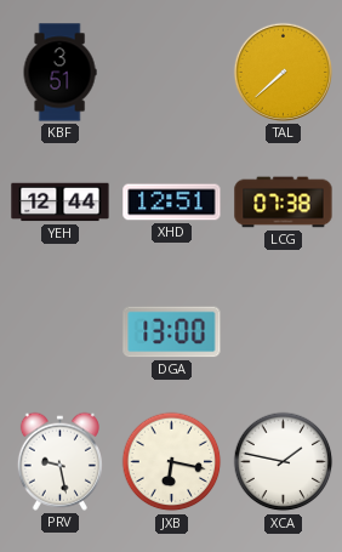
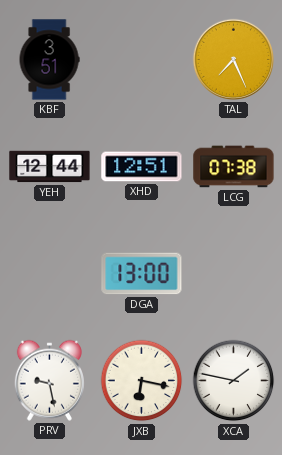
TAL: 7:38 -> 7:26
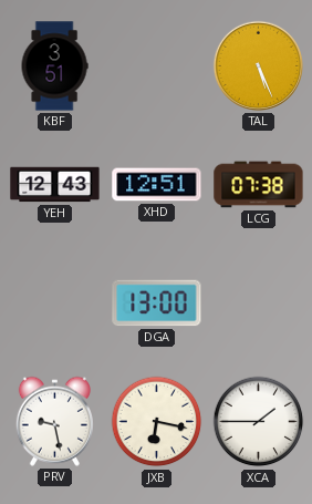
TAL: 7:26 -> 5:26
YEH: 12:44 -> 12:43
XCA: 1:47 -> 1:45
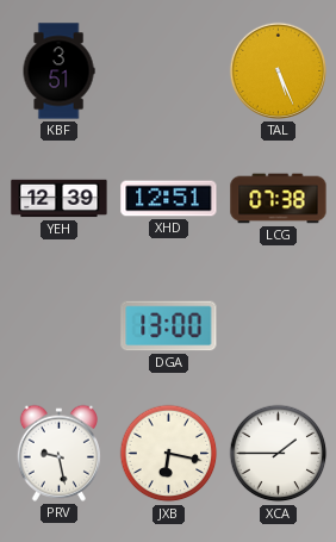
YEH: 12:43 -> 12:39
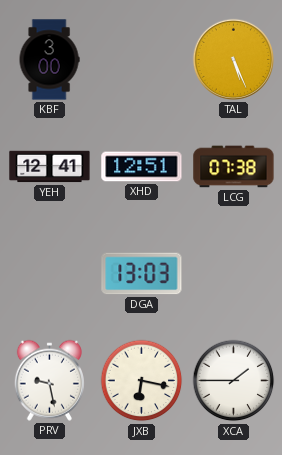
KBF: 3:51 -> 3:00
YEH: 12:39 -> 12:41
DGA: 13:00 -> 13:03
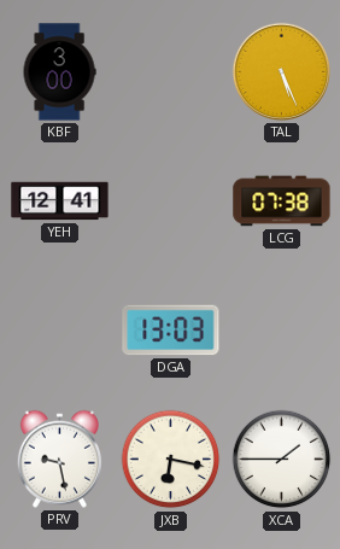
XHD: 12:51 -> none
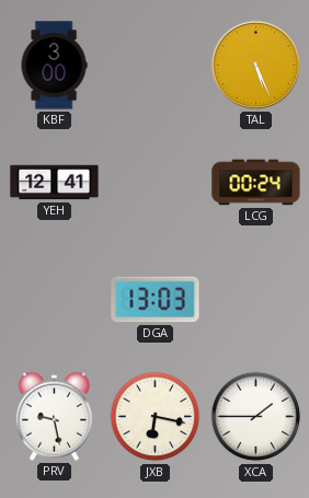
LCG: 07:38 -> 00:24
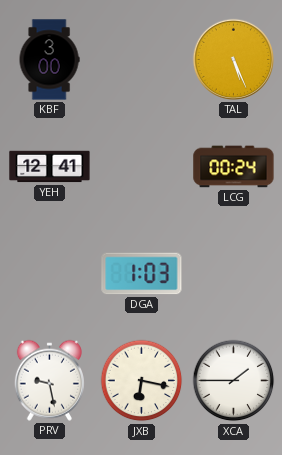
DGA: 13:03 -> 1:03
